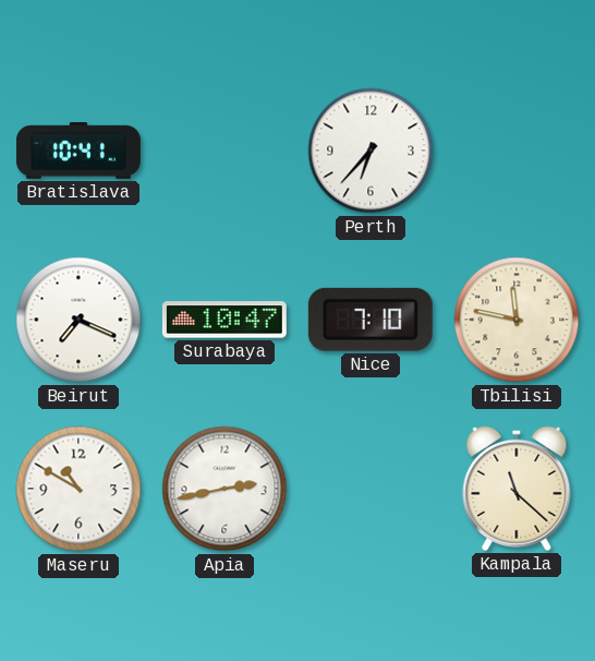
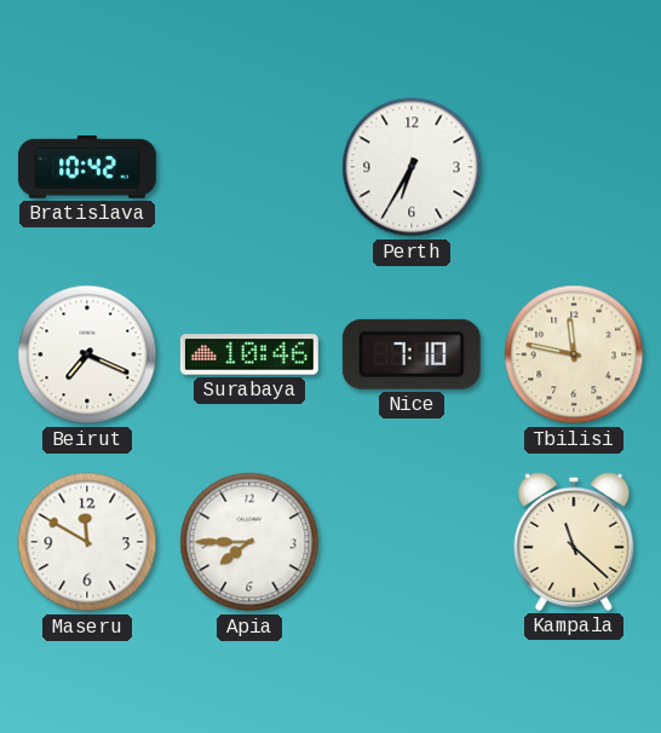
Bratislava: 10:41 -> 10:42
Perth: 6:37 -> 6:35
Surabaya: 10:47 -> 10:46
Maseru: 10:50 -> 11:50
Apia: 2:43 -> 7:45
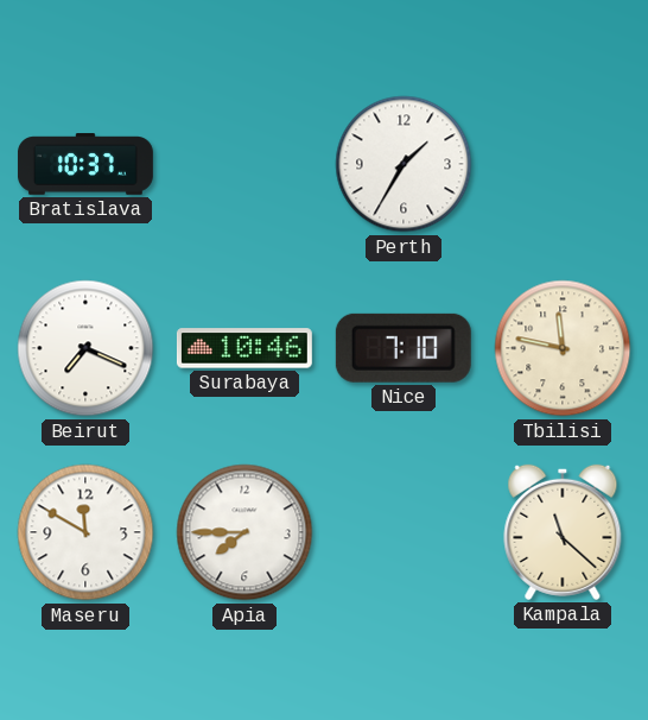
Bratislava: 10:42 -> 10:37
Perth: 6:35 -> 1:35
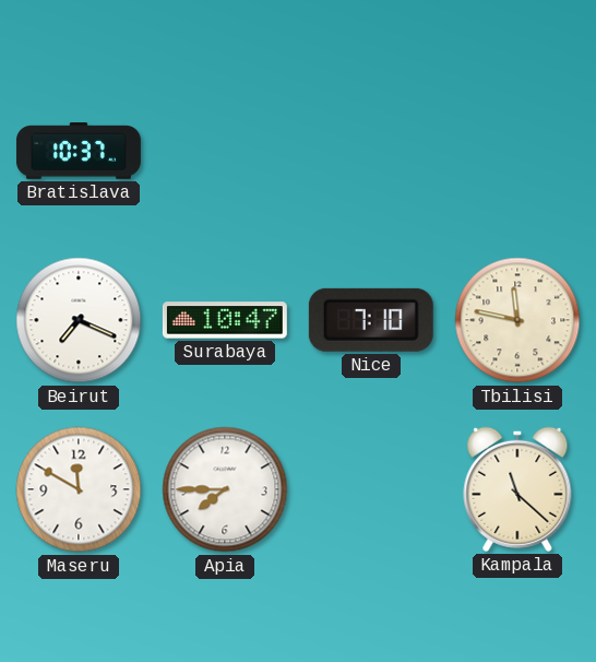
Perth: 1:35 -> none
Surabaya: 10:46 -> 10:47
